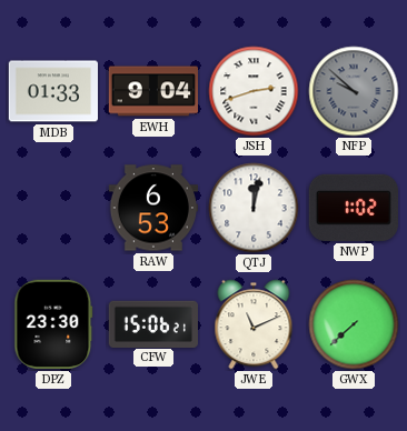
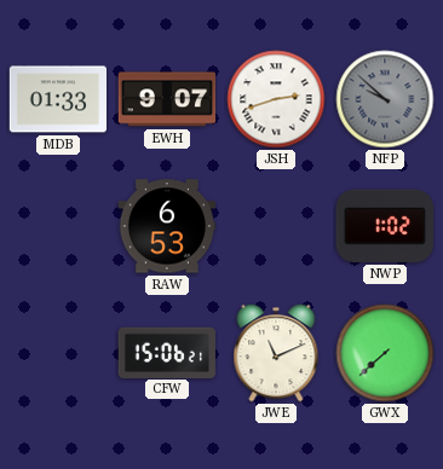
EWH: 9:04 -> 9:07
QTJ: 12:02 -> none
DPZ: 23:30 -> none
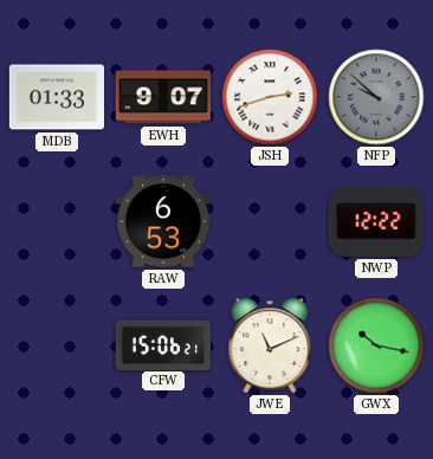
NWP: 1:02 -> 12:22
GWX: 7:38 -> 10:17
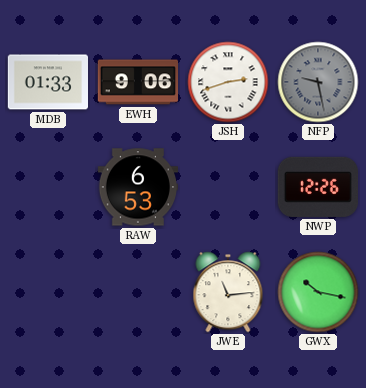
EWH: 9:07 -> 9:06
NFP: 9:52 -> 9:28
NWP: 12:22 -> 12:26
CFW: 15:06 -> none
JWE: 11:11 -> 11:14
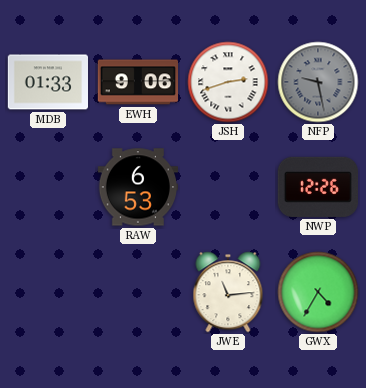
GWX: 10:17 -> 4:35
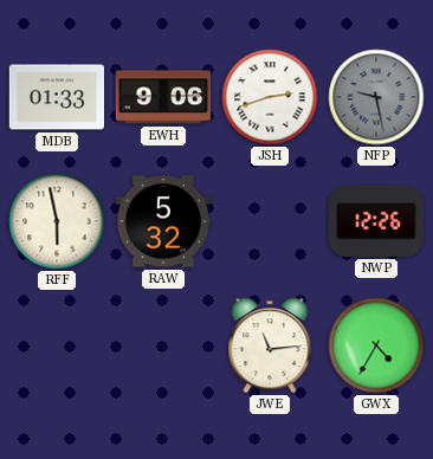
RFF: none -> 5:58
RAW: 6:53 -> 5:32
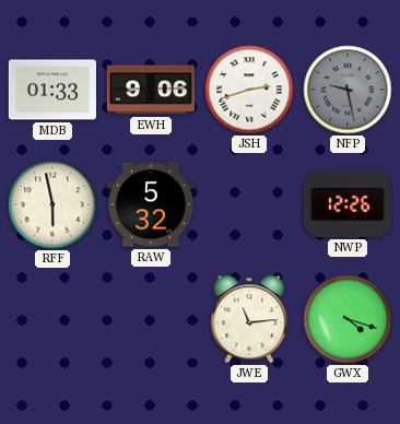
GWX: 4:35 -> 4:18
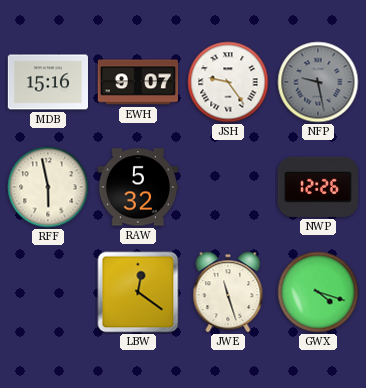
MDB: 01:33 -> 15:16
EWH: 9:06 -> 9:07
JSH: 2:42 -> 9:24
LBW: none -> 12:21
JWE: 11:14 -> 11:27
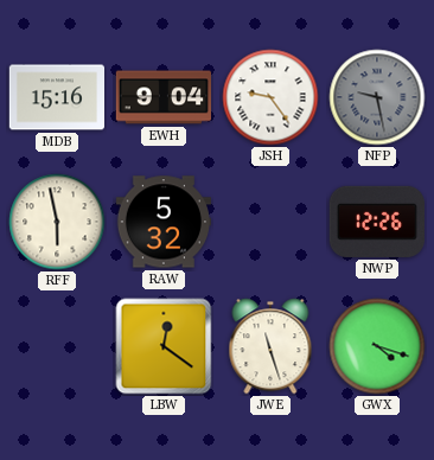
EWH: 9:07 -> 9:04
